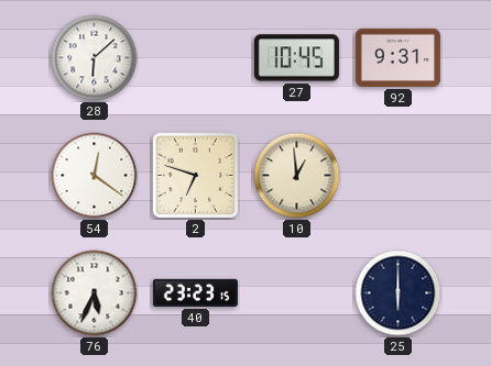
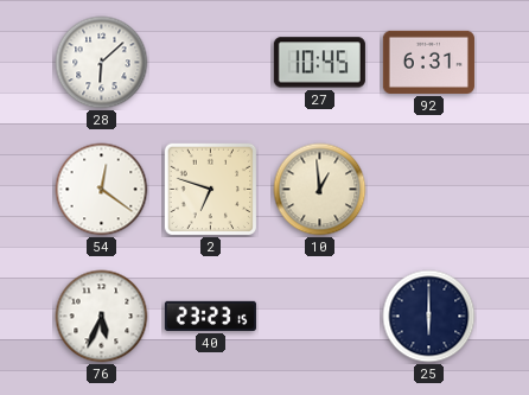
92: 9:31 -> 6:31
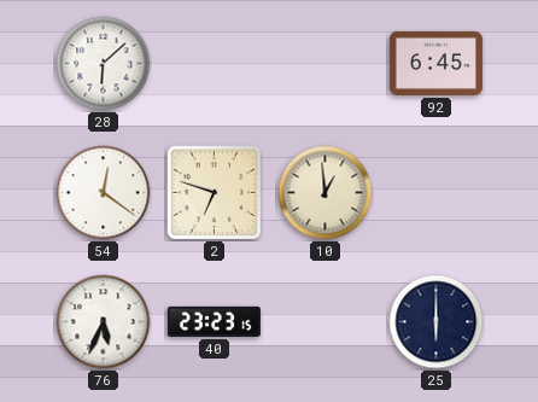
27: 10:45 -> none
92: 6:31 -> 6:45
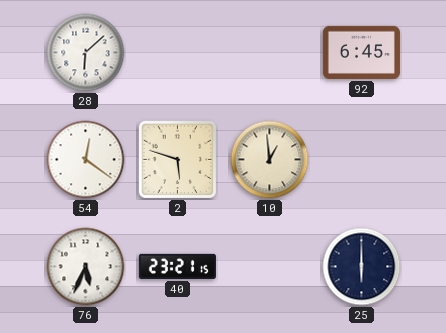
2: 6:48 -> 5:48
40: 23:23 -> 23:21
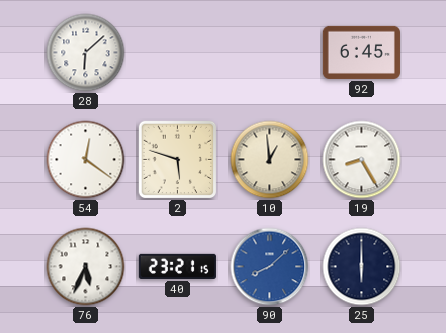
19: none -> 8:25
90: none -> 8:08
